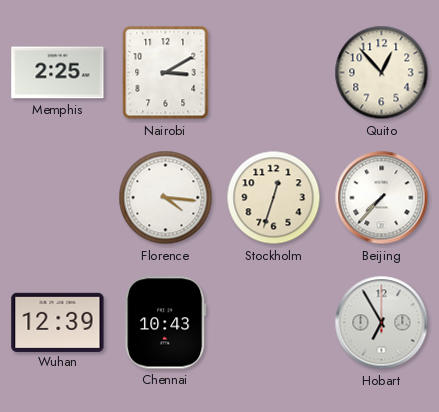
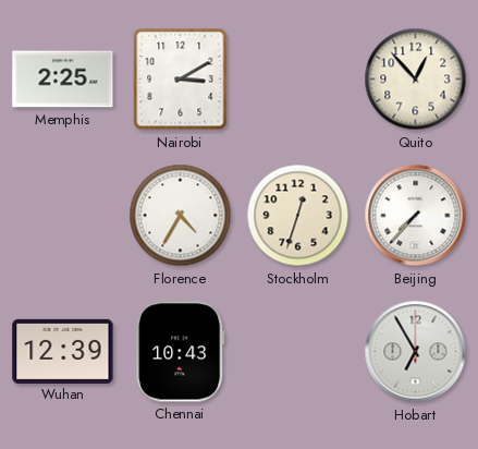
Florence: 4:16 -> 4:35
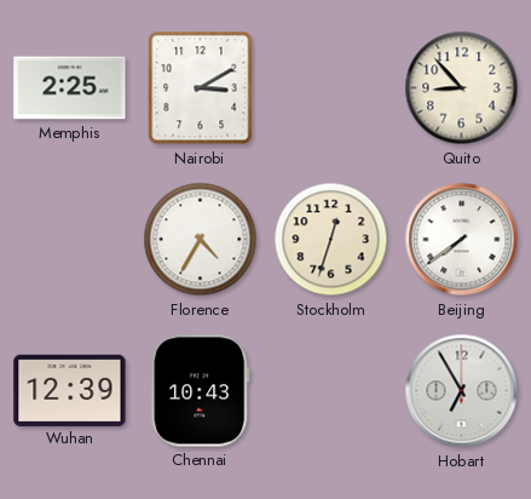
Quito: 12:53 -> 8:53
Beijing: 7:37 -> 7:39
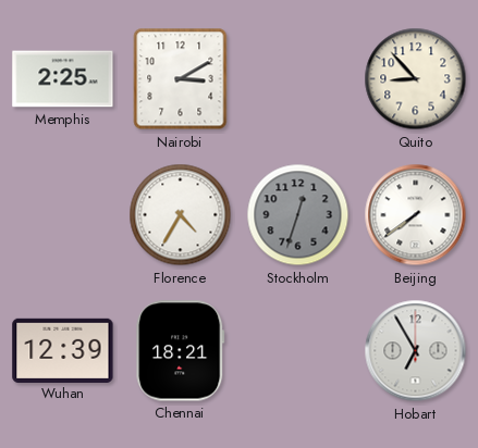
Stockholm dial: cream -> grey
Chennai: 10:43 -> 18:21
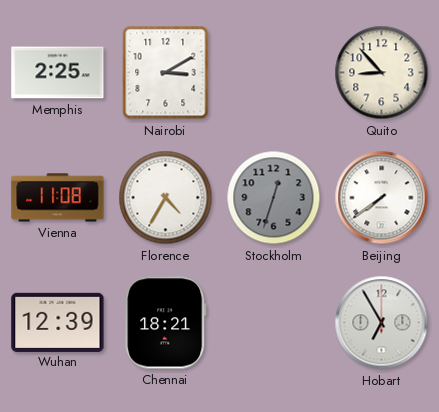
Vienna: none -> 11:08
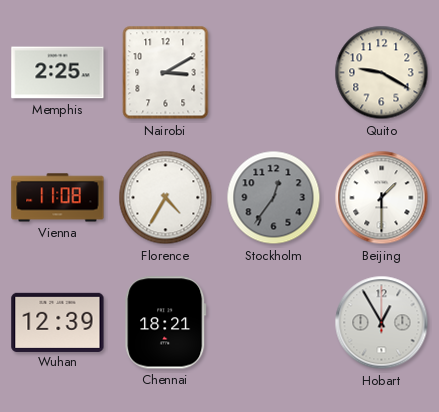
Quito: 8:53 -> 9:20
Stockholm: 12:33 -> 12:36
Beijing: 7:39 -> 1:30
Hobart: 6:55 -> 12:55
